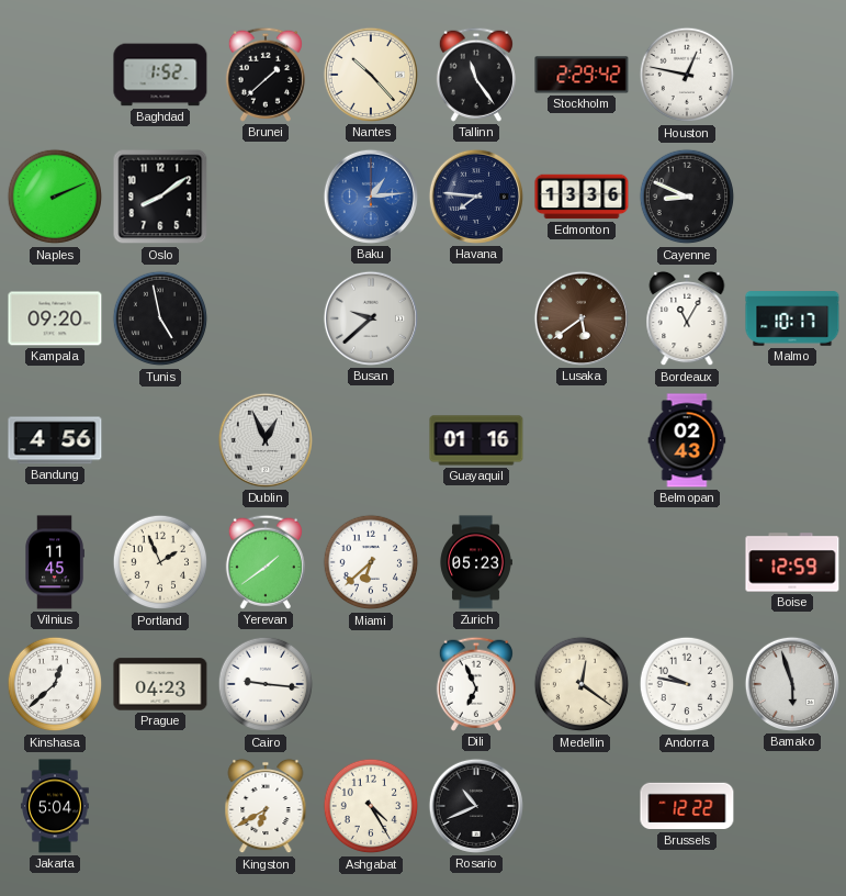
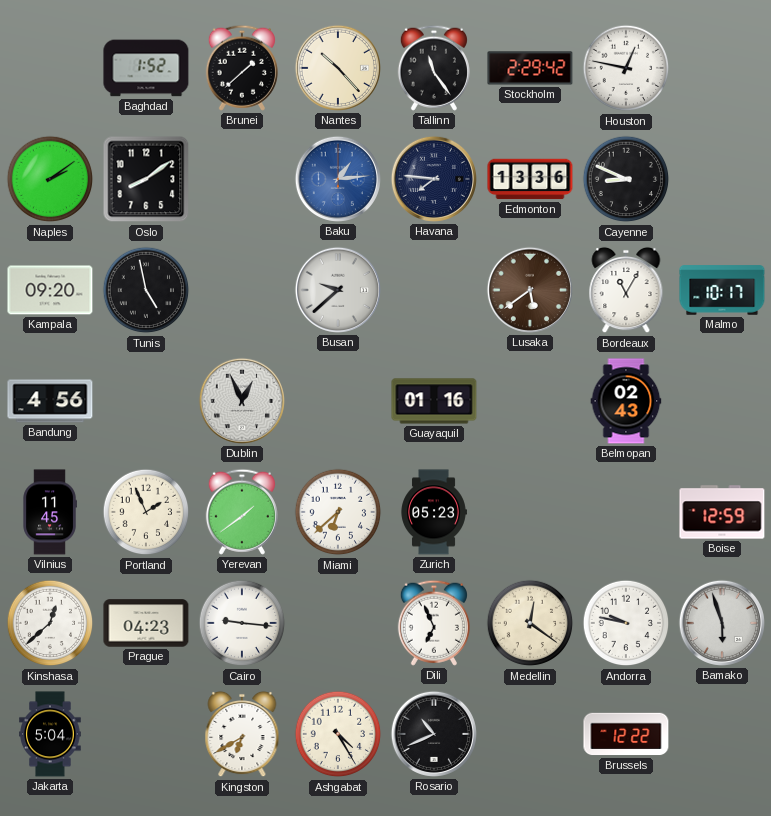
Naples: 2:11 -> 2:09
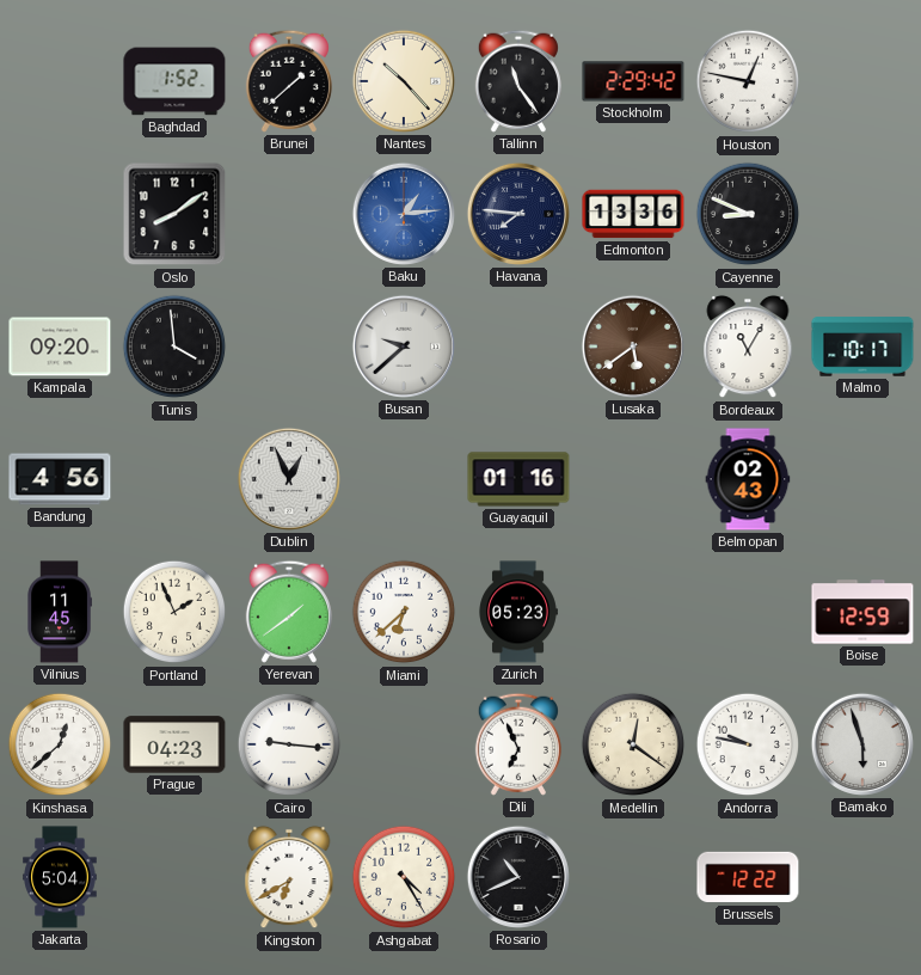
Naples: 2:09 -> none
Tunis: 4:58 -> 3:59
